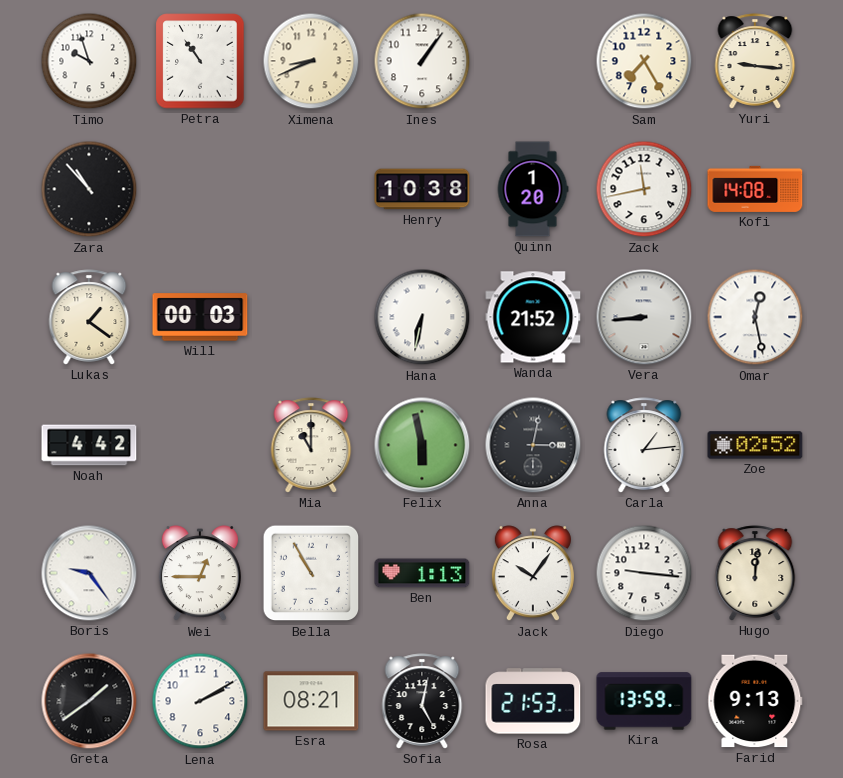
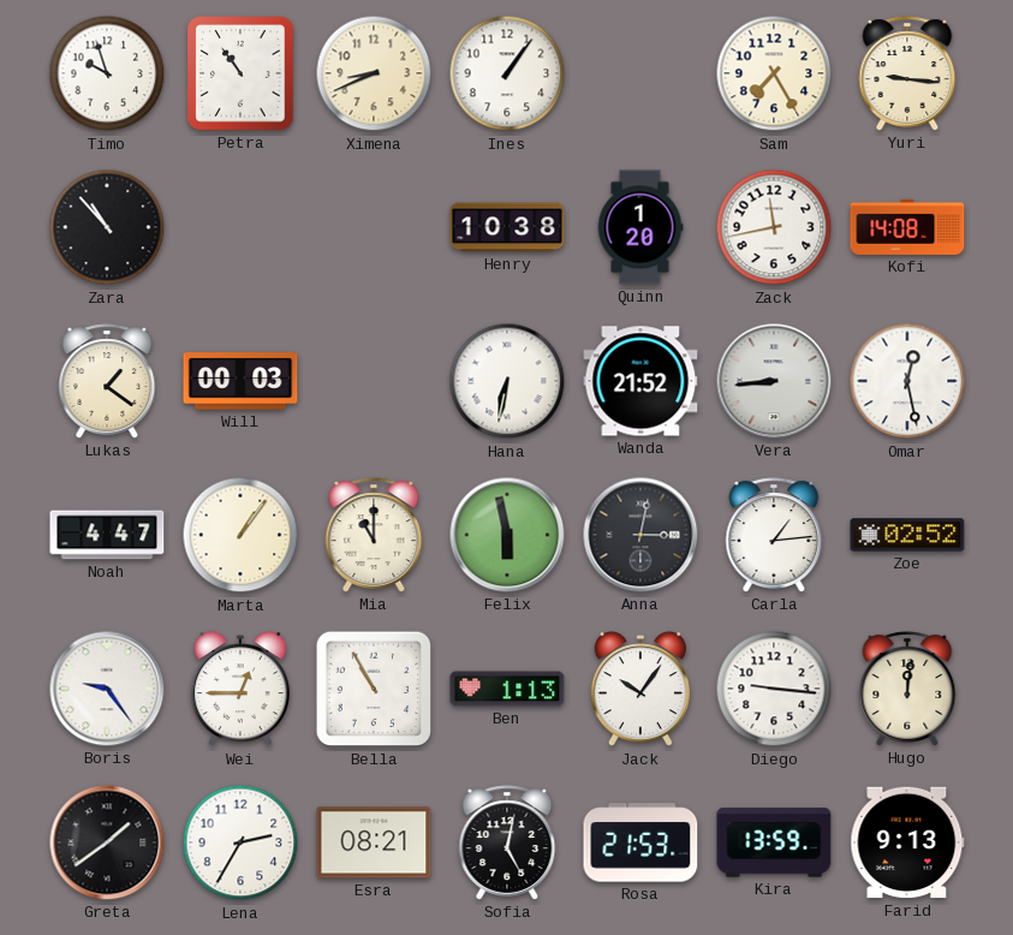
Noah: 4:42 -> 4:47
Marta: none -> 1:06
Lena: 2:10 -> 2:35
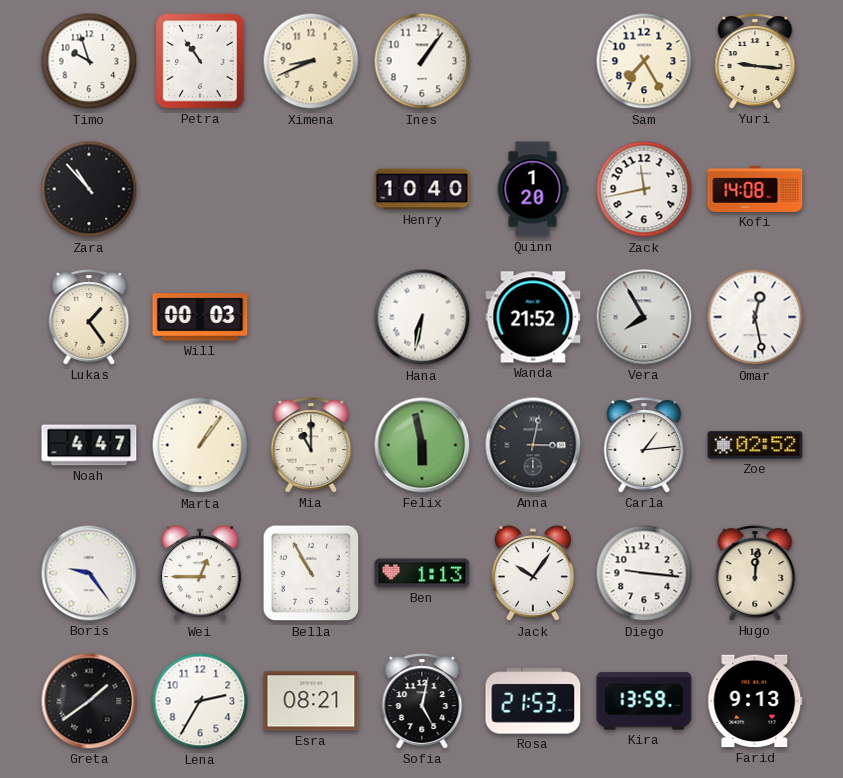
Henry: 10:38 -> 10:40
Lukas: 1:21 -> 1:24
Vera: 8:44 -> 7:55
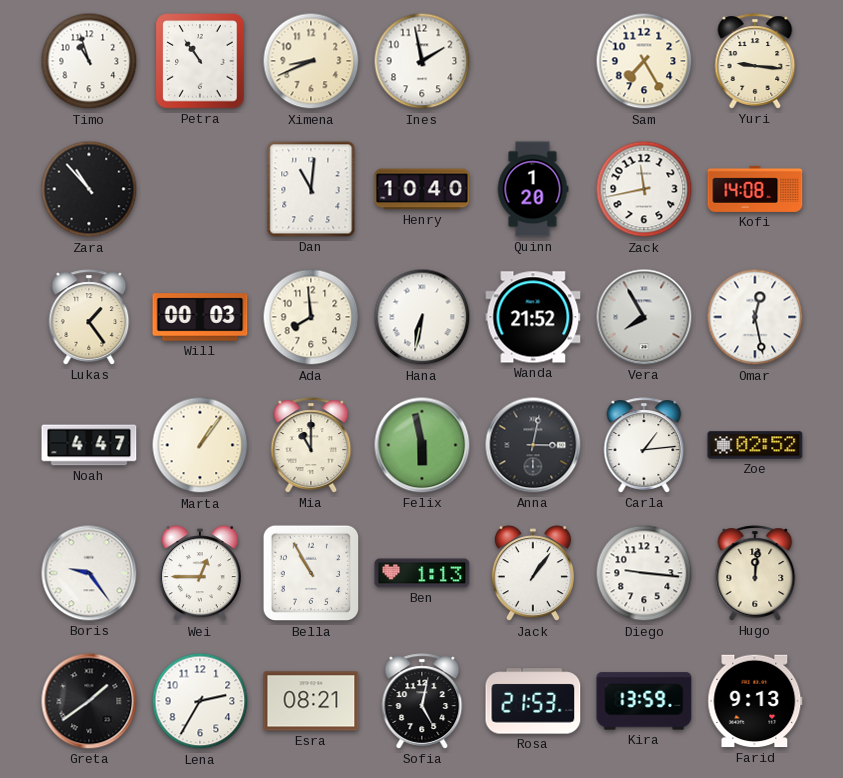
Timo: 9:57 -> 10:57
Ines: 1:06 -> 1:58
Dan: none -> 11:01
Ada: none -> 7:59
Jack: 10:06 -> 1:06
